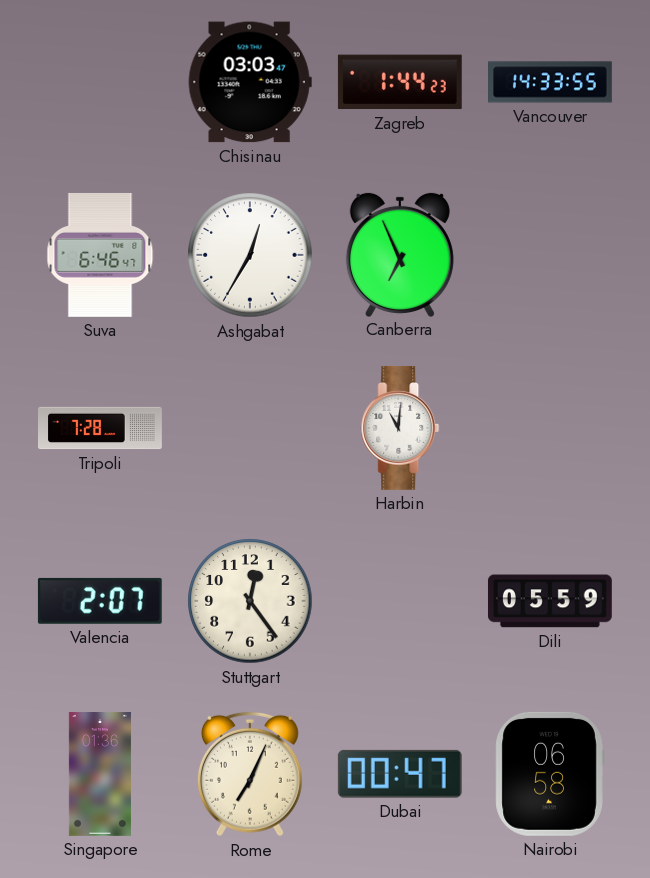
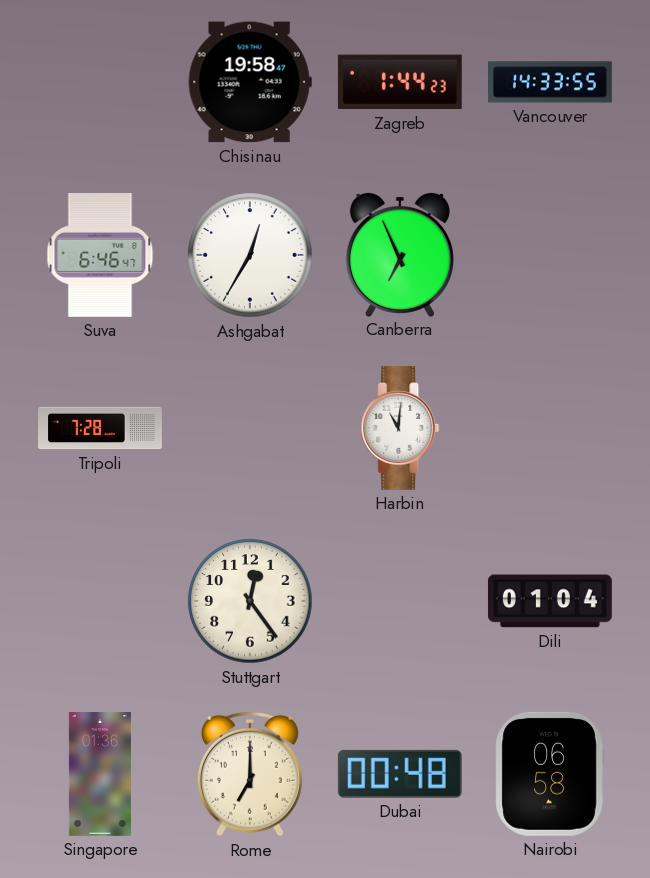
Chisinau: 03:03 -> 19:58
Valencia: 2:07 -> none
Dili: 05:59 -> 01:04
Rome: 7:04 -> 7:00
Dubai: 00:47 -> 00:48
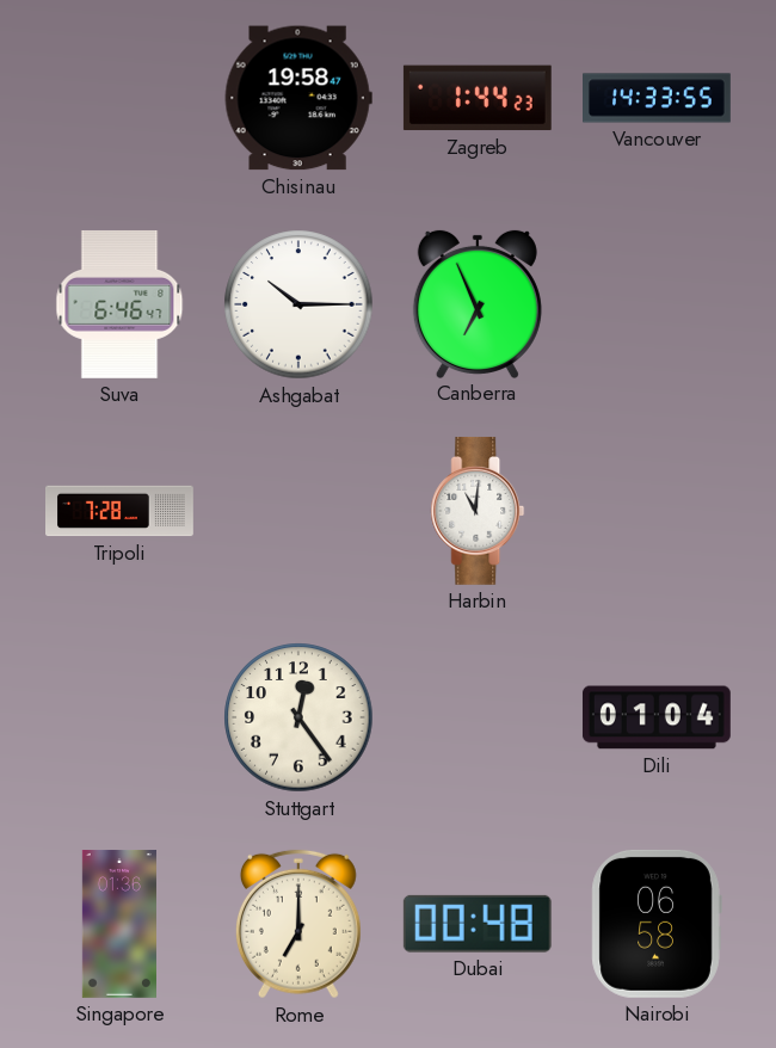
Ashgabat: 12:35 -> 10:15
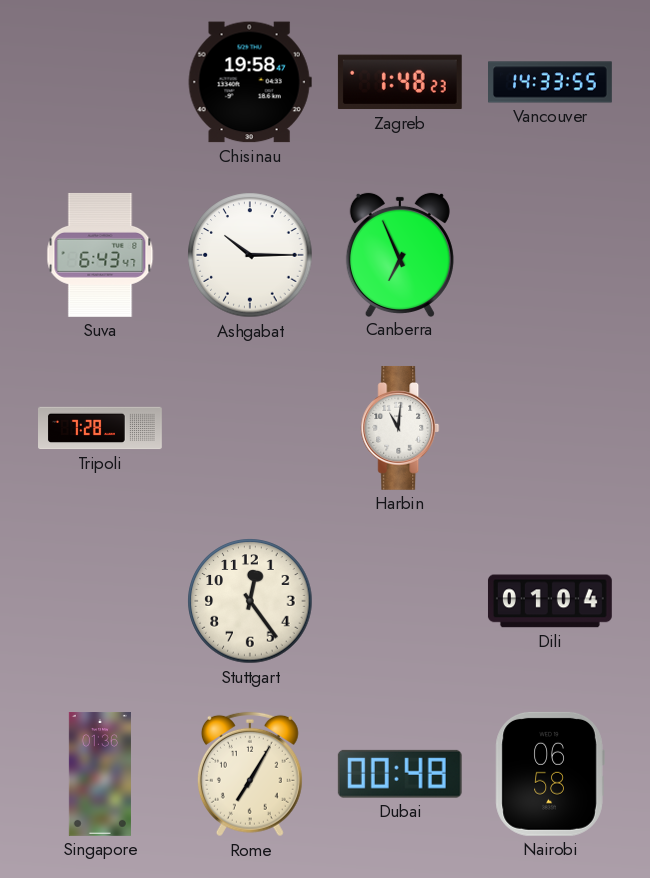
Zagreb: 1:44 -> 1:48
Suva: 6:46 -> 6:43
Rome: 7:00 -> 7:05
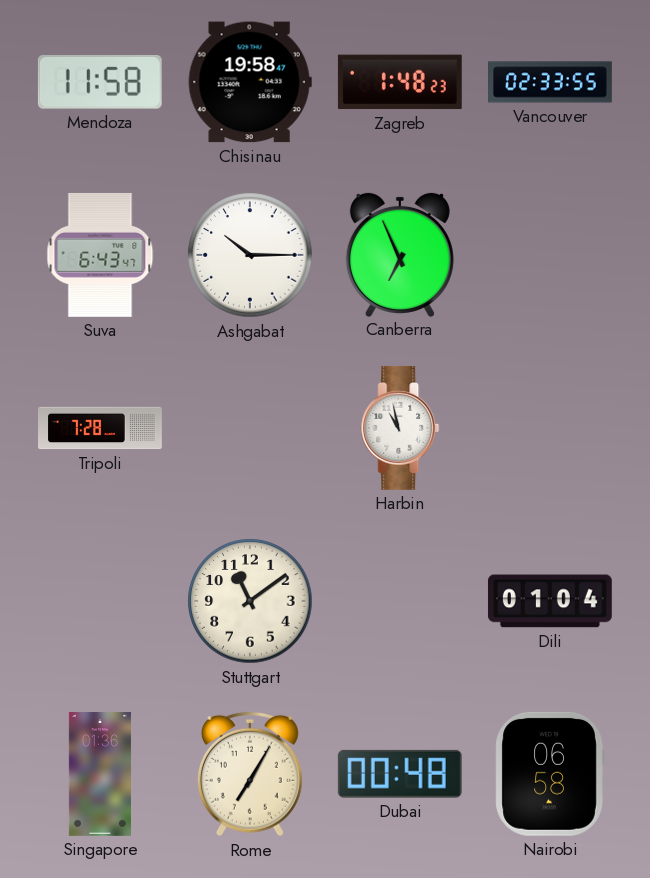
Mendoza: none -> 11:58
Vancouver: 14:33 -> 02:33
Harbin: 11:01 -> 10:58
Stuttgart: 12:24 -> 11:09
